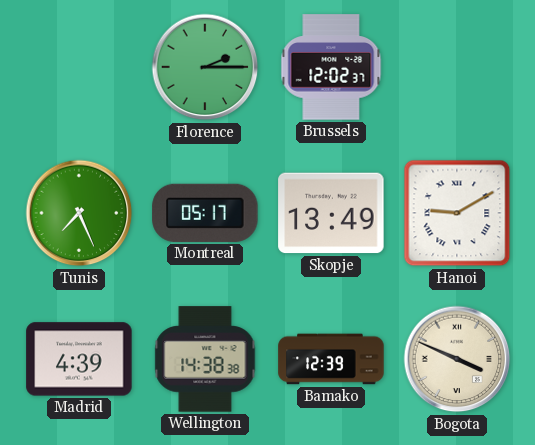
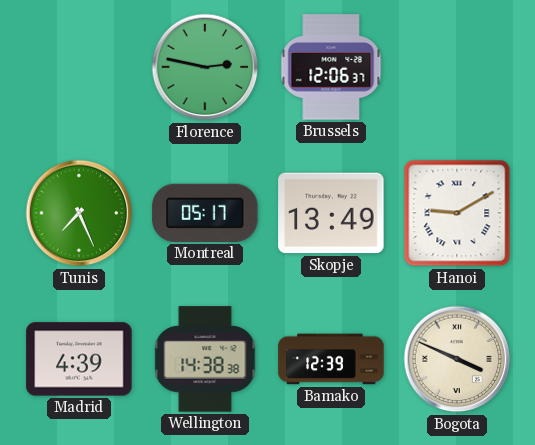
Florence: 2:15 -> 2:47
Brussels: 12:02 -> 12:06
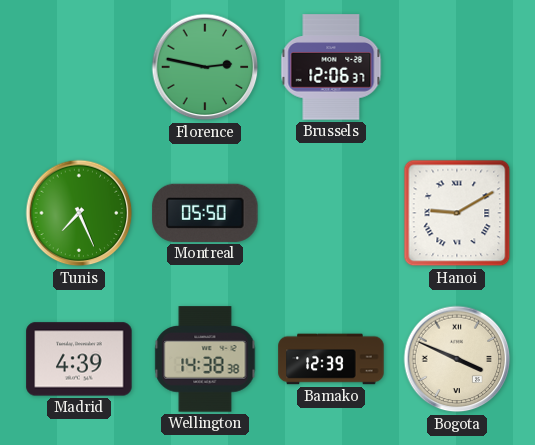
Montreal: 05:17 -> 05:50
Skopje: 13:49 -> none
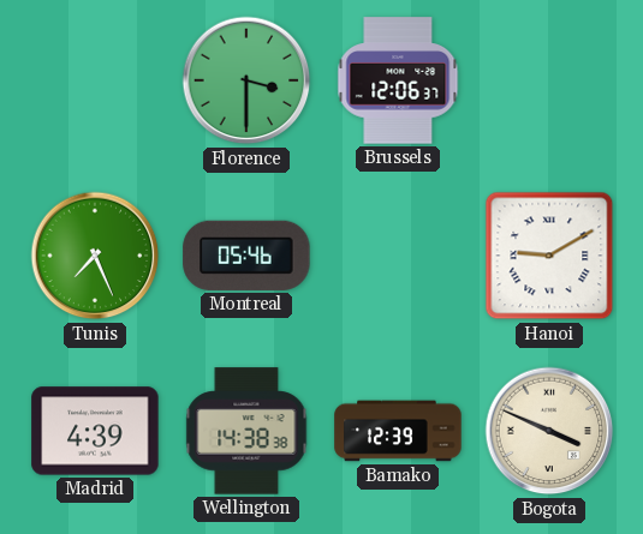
Florence: 2:47 -> 3:30
Montreal: 05:50 -> 05:46
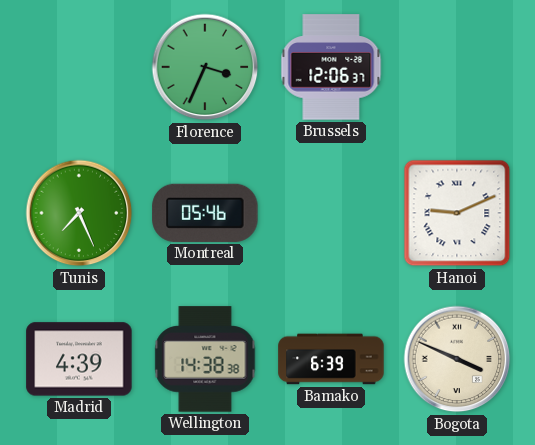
Florence: 3:30 -> 3:34
Hanoi: 9:10 -> 9:11
Bamako: 12:39 -> 6:39
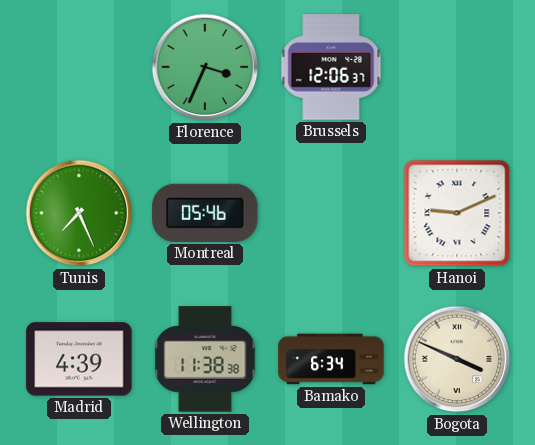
Wellington: 14:38 -> 11:38
Bamako: 6:39 -> 6:34
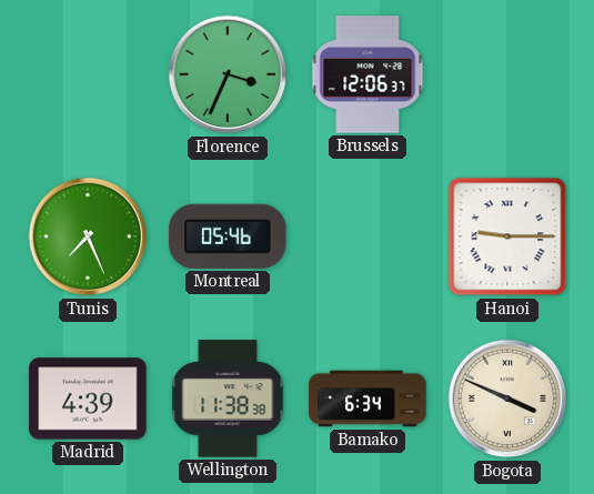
Hanoi: 9:11 -> 9:15
